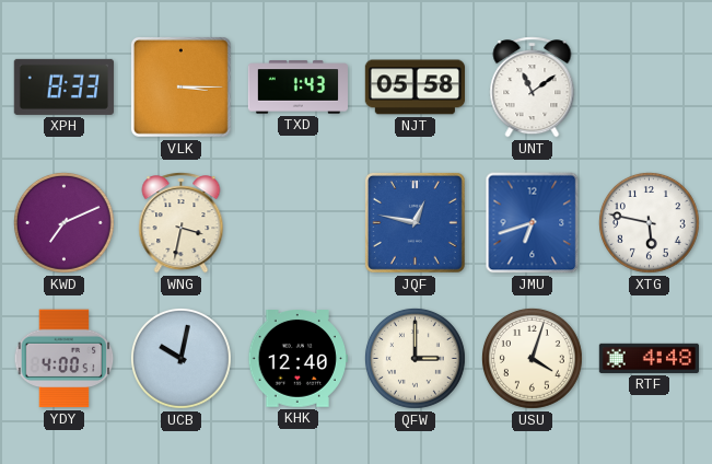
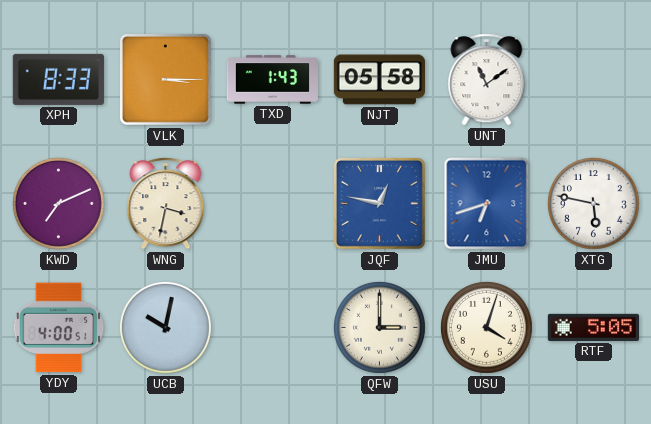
KHK: 12:40 -> none
RTF: 4:48 -> 5:05
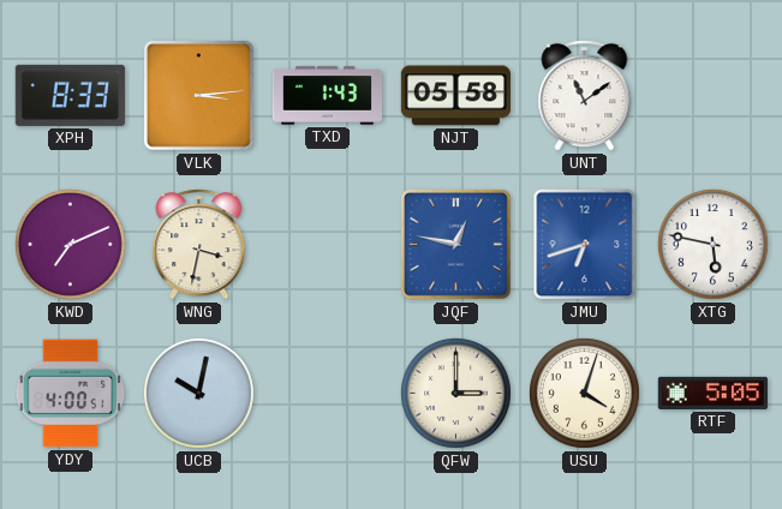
VLK: 3:15 -> 3:14
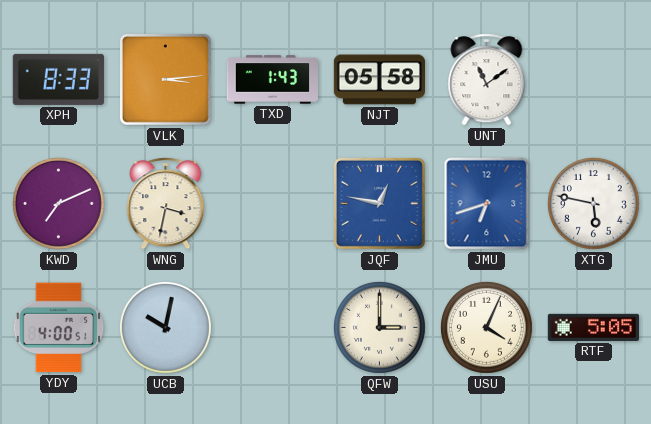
USU: 4:03 -> 4:04
